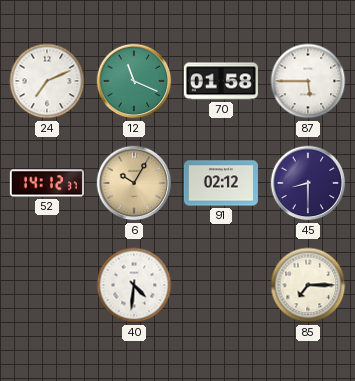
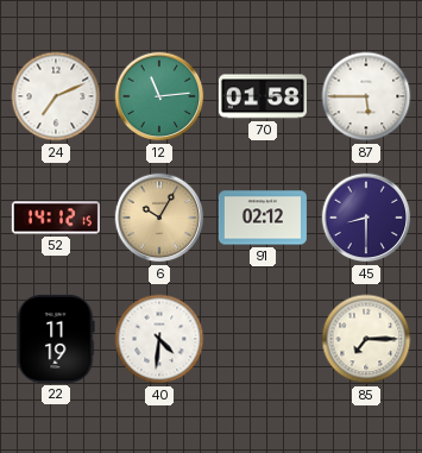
12: 11:19 -> 11:14
52: 14:12:37 -> 14:12:15
22: none -> 11:19
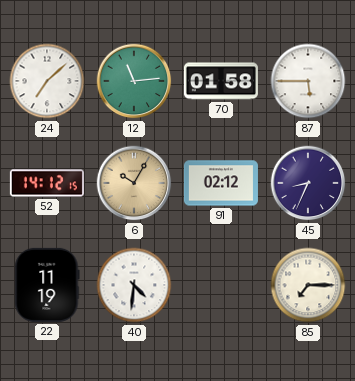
24: 7:11 -> 7:08
45: 8:30 -> 8:34
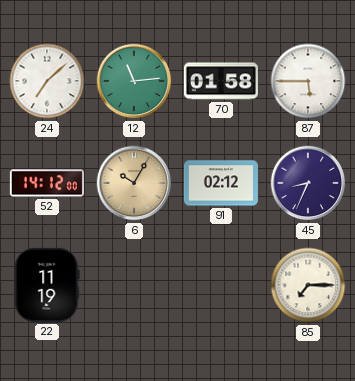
52: 14:12:15 -> 14:12:00
40: 4:31 -> none
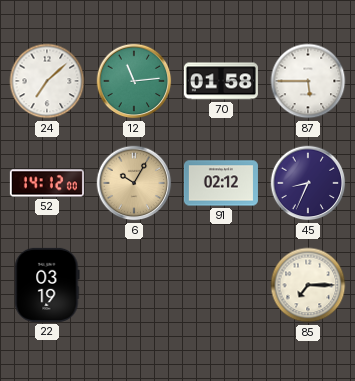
22: 11:19 -> 03:19
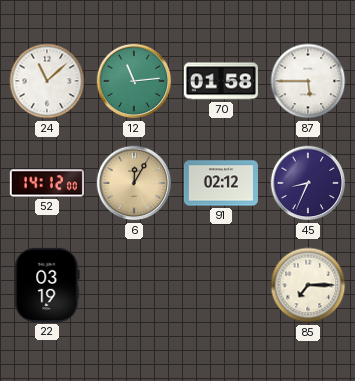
24: 7:08 -> 11:08
6: 10:05 -> 12:05
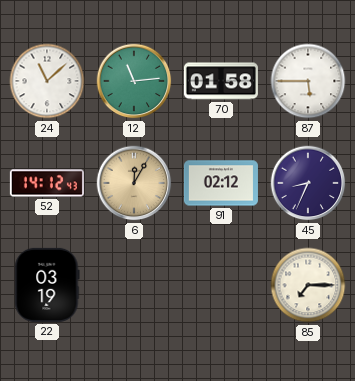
52: 14:12:00 -> 14:12:43
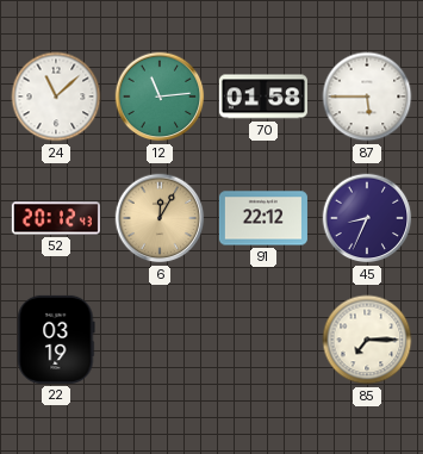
52: 14:12 -> 20:12
91: 02:12 -> 22:12
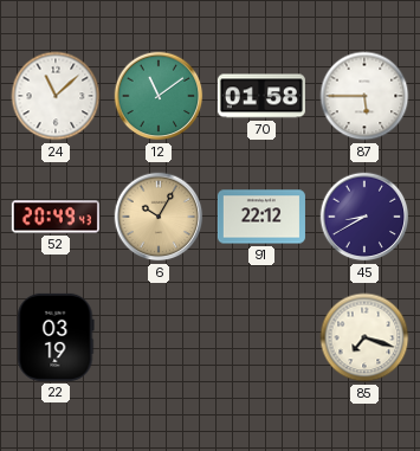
12: 11:14 -> 11:09
52: 20:12 -> 20:49
6: 12:05 -> 10:05
45: 8:34 -> 8:40
85: 7:15 -> 7:18
